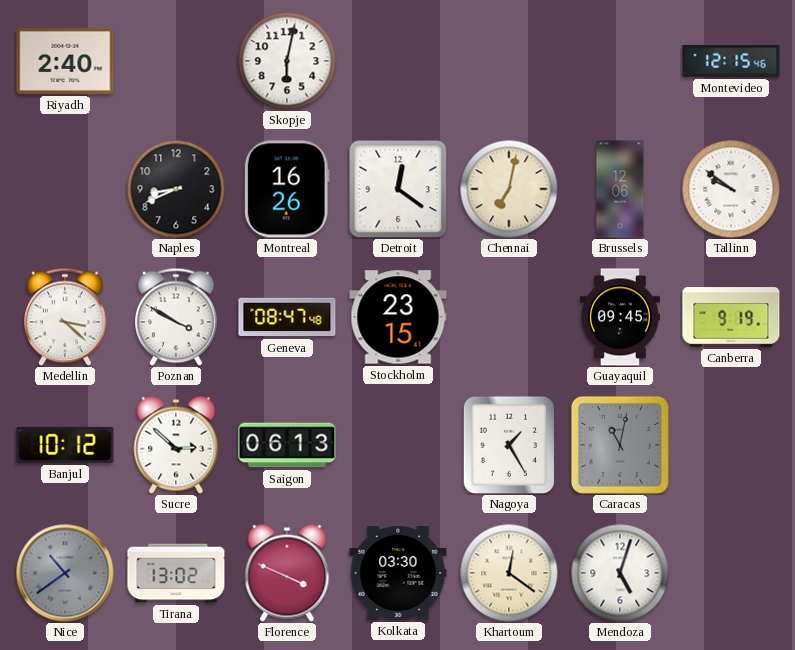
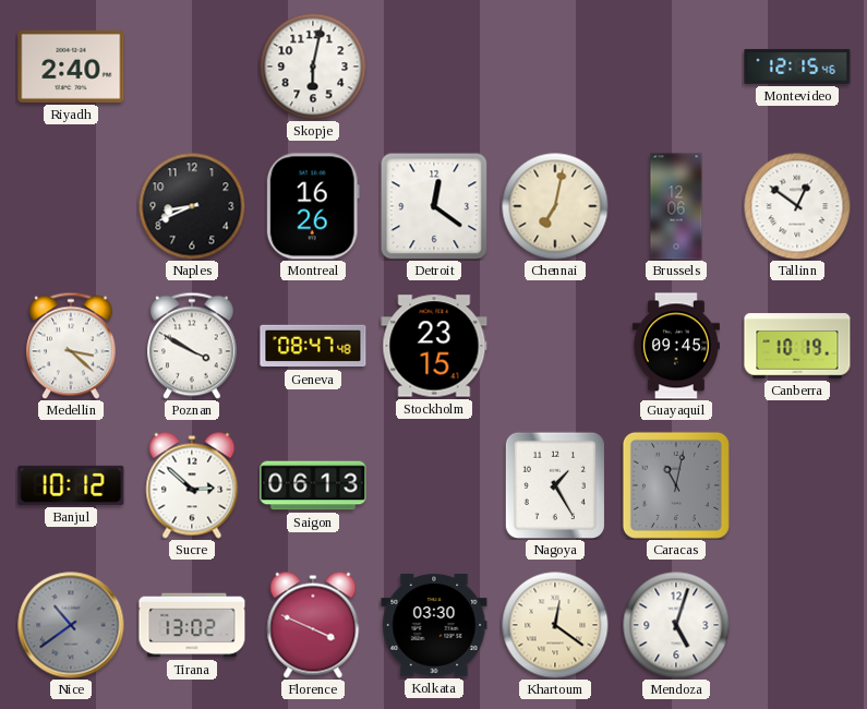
Tallinn: 9:51 -> 12:51
Canberra: 9:19 -> 10:19
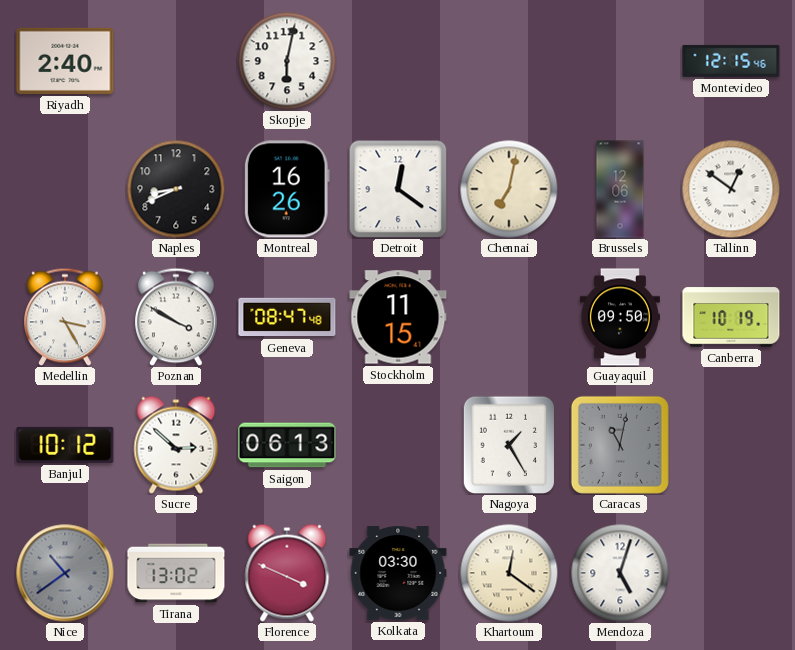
Medellin: 3:22 -> 3:25
Stockholm: 23:15 -> 11:15
Guayaquil: 09:45 -> 09:50
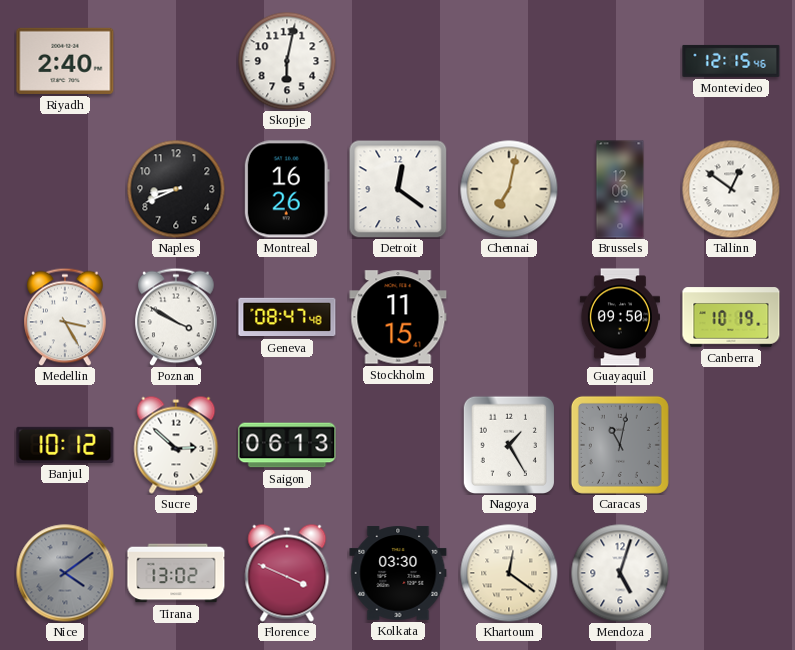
Nice: 10:39 -> 4:09
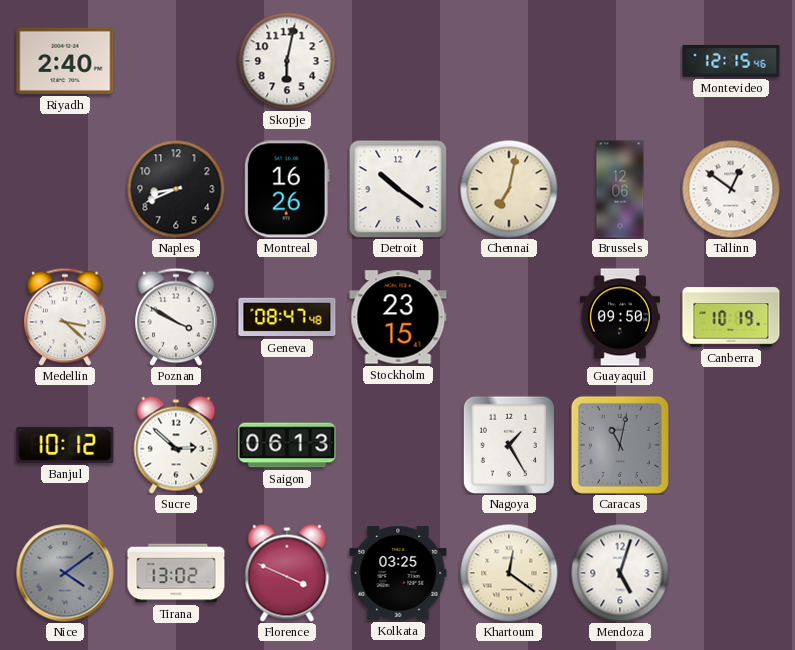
Detroit: 12:21 -> 10:21
Medellin: 3:25 -> 3:22
Stockholm: 11:15 -> 23:15
Kolkata: 03:30 -> 03:25
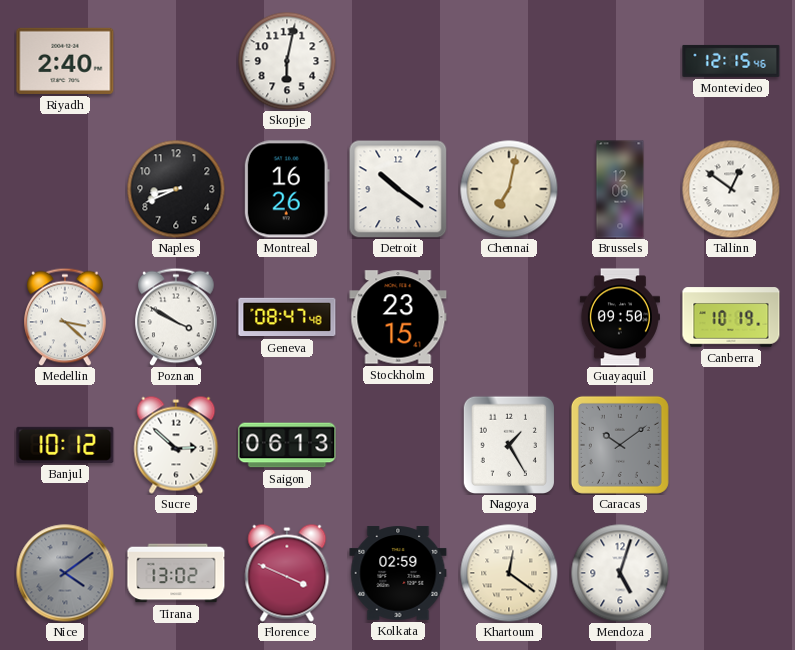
Caracas: 11:02 -> 10:09
Kolkata: 03:25 -> 02:59
